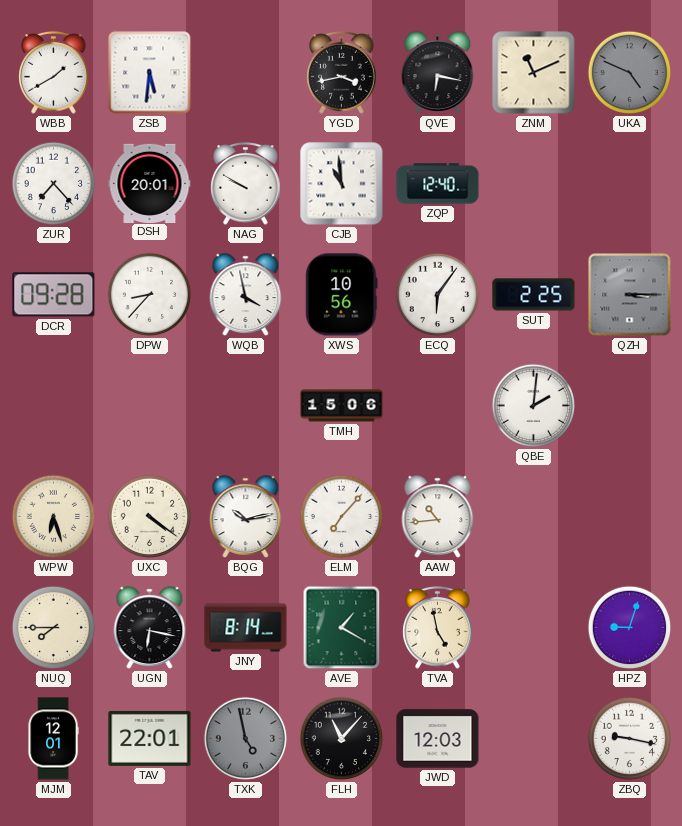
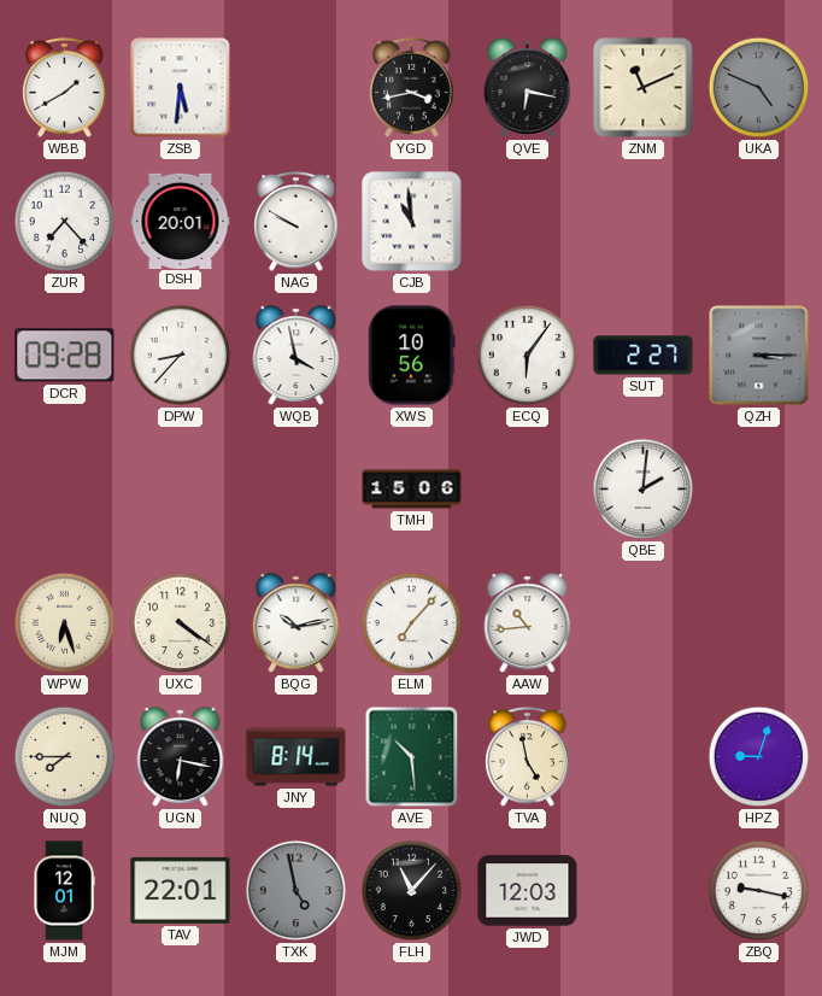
ZQP: 12:40 -> none
SUT: 2:25 -> 2:27
AVE: 1:20 -> 10:29
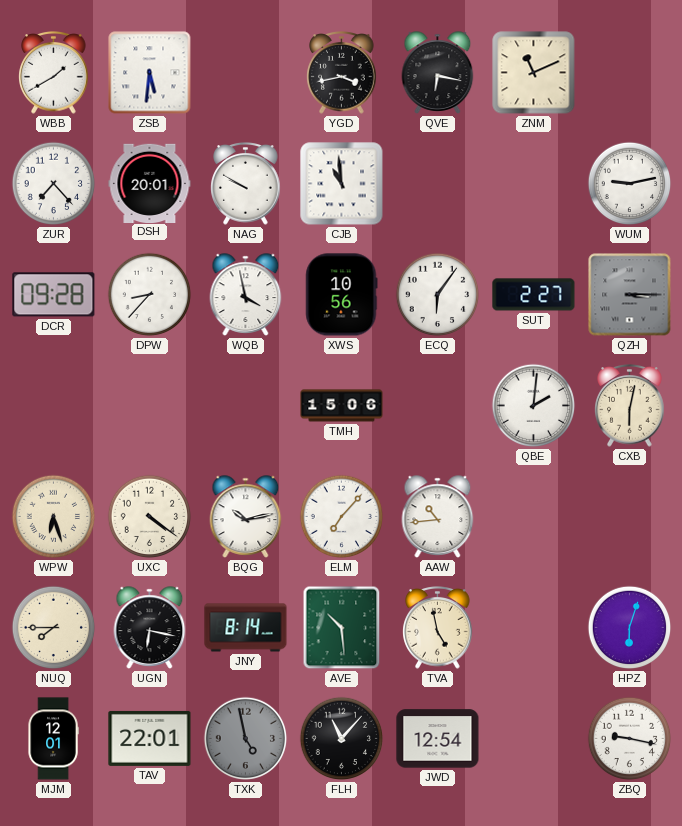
UKA: 4:49 -> none
WUM: none -> 9:13
CXB: none -> 6:02
HPZ: 9:03 -> 6:03
JWD: 12:03 -> 12:54
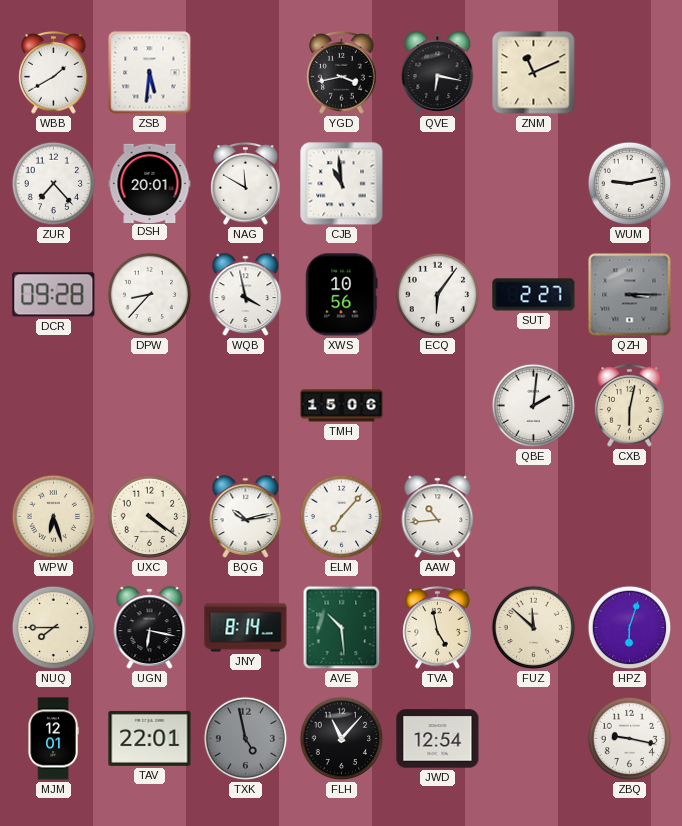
NAG: 9:50 -> 11:50
FUZ: none -> 11:52
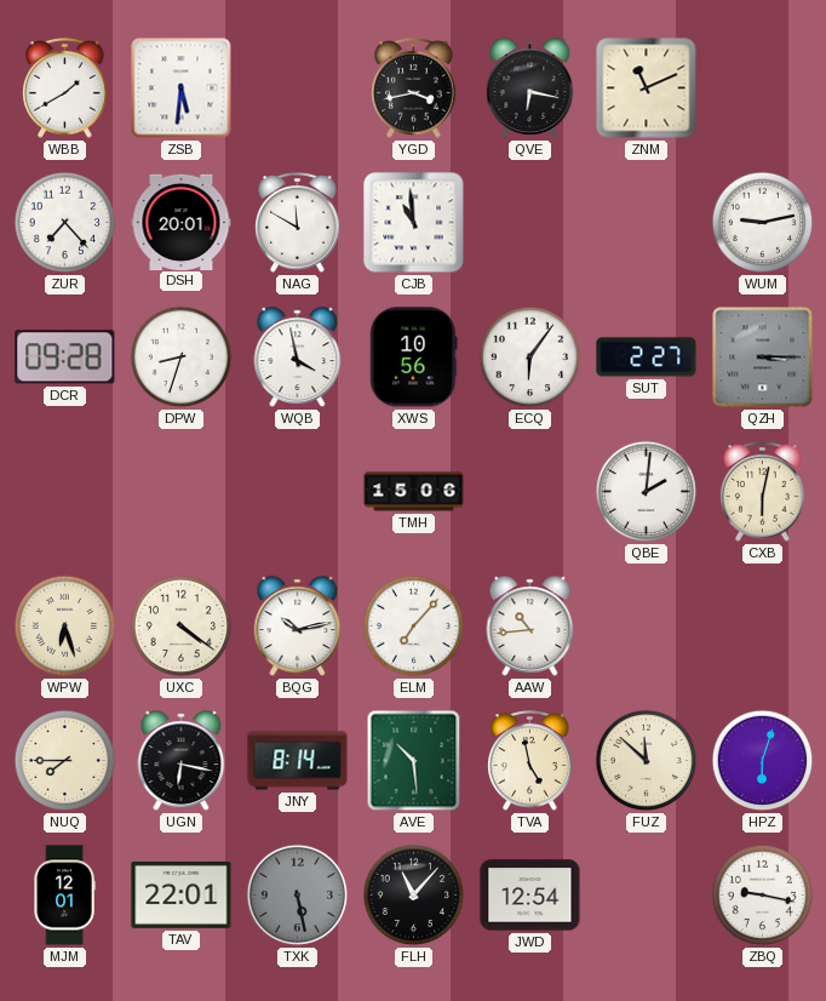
DPW: 8:37 -> 8:33
TXK: 4:58 -> 5:28
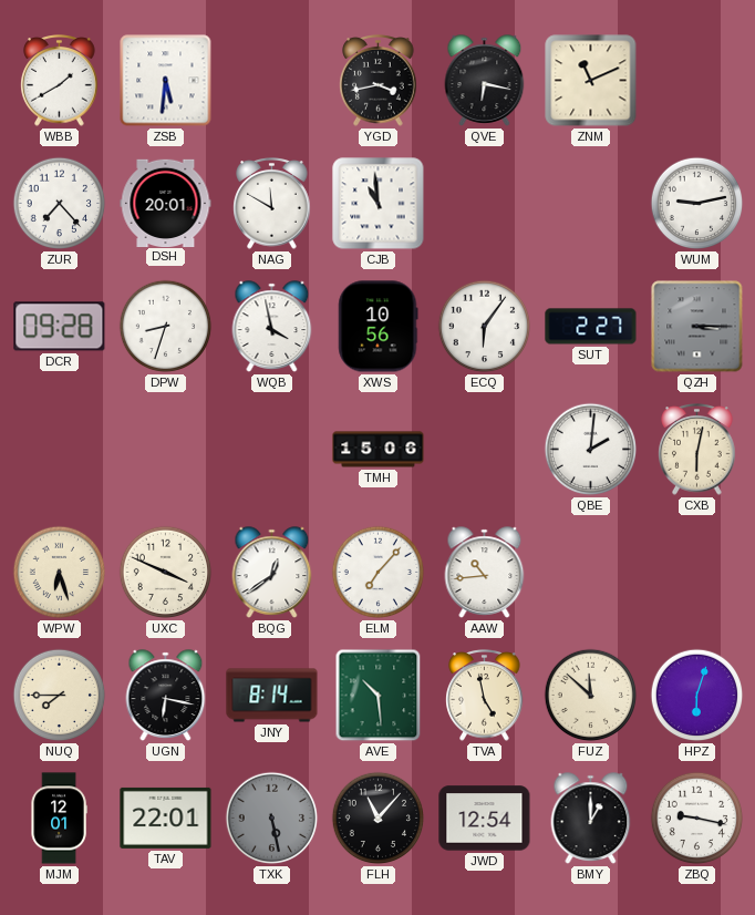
UXC: 4:21 -> 3:49
BQG: 10:13 -> 12:39
BMY: none -> 1:00
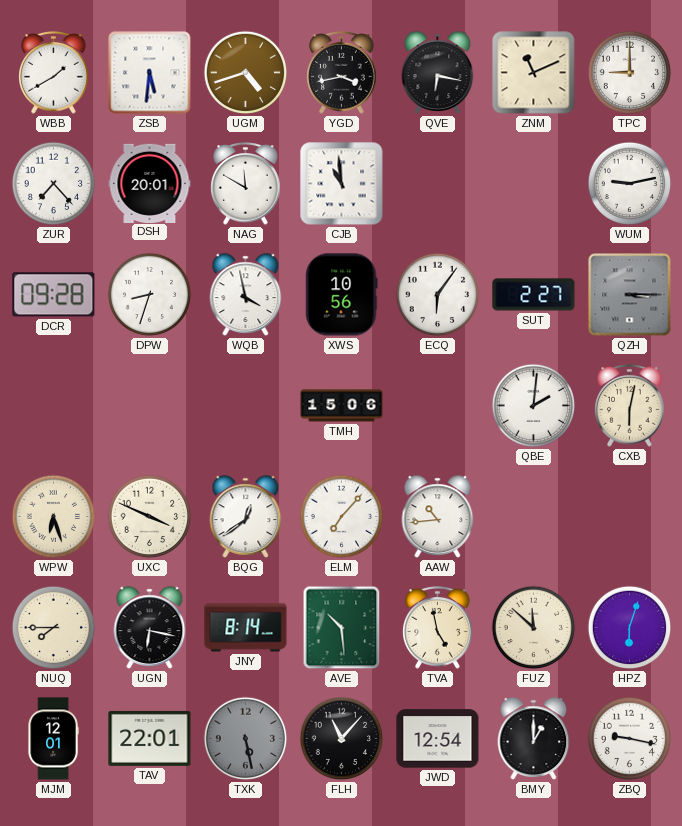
UGM: none -> 4:42
TPC: none -> 9:00
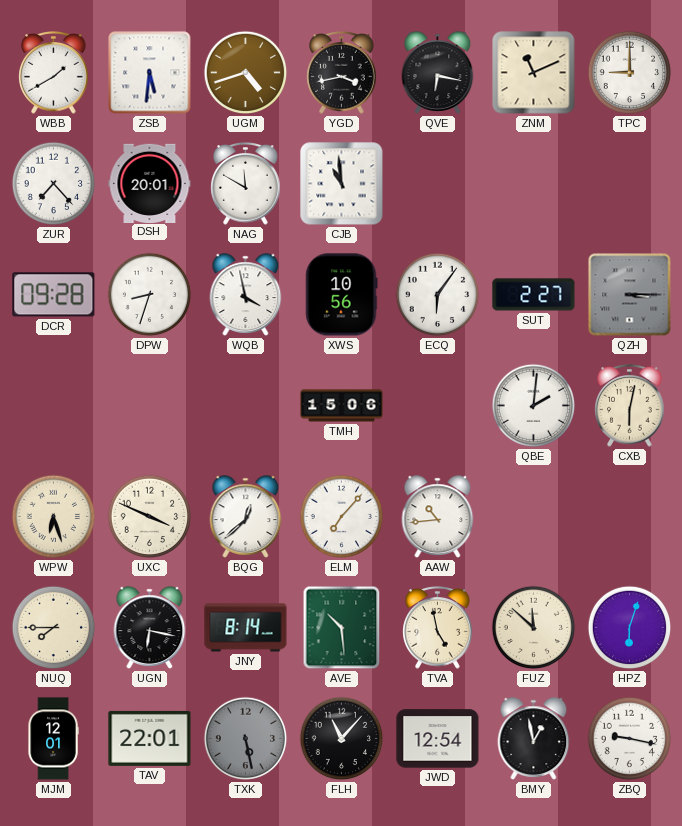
WUM: 9:13 -> none
BQG: 12:39 -> 12:38
BMY: 1:00 -> 12:58
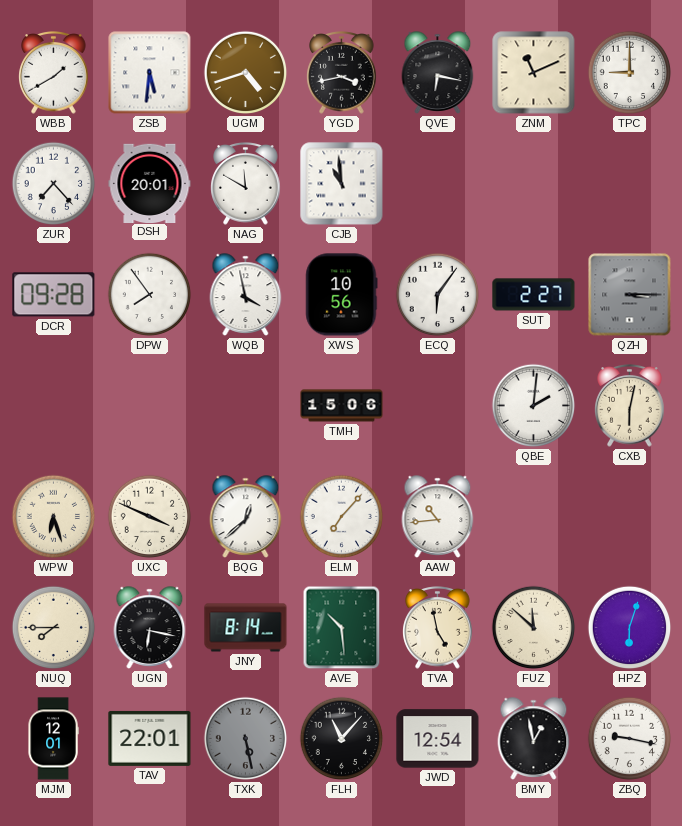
DPW: 8:33 -> 7:54
